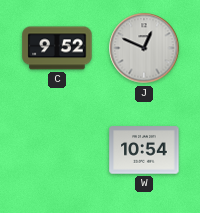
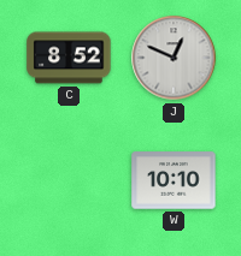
C: 9:52 -> 8:52
W: 10:54 -> 10:10
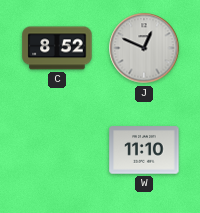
W: 10:10 -> 11:10
